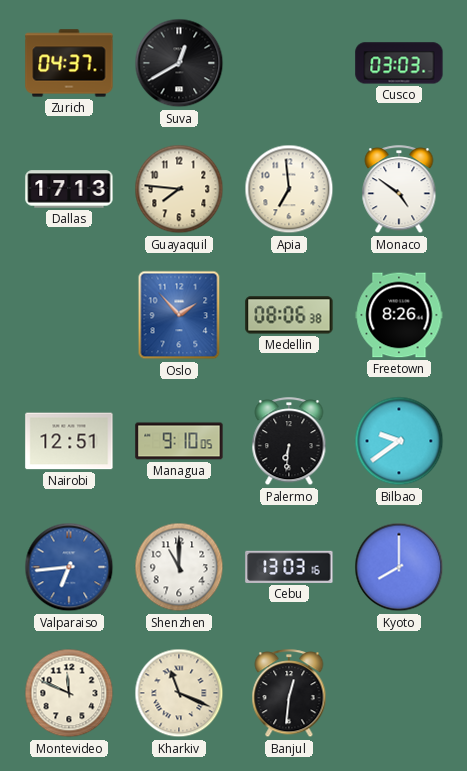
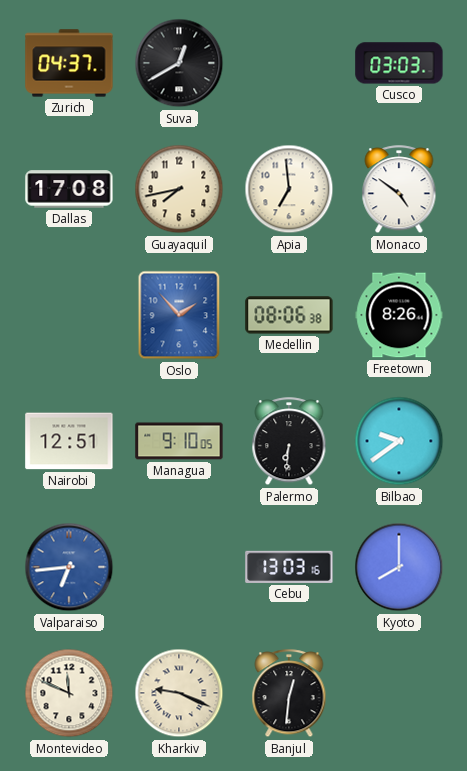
Dallas: 17:13 -> 17:08
Guayaquil: 7:46 -> 7:43
Shenzhen: 11:00 -> none
Kharkiv: 11:19 -> 9:19
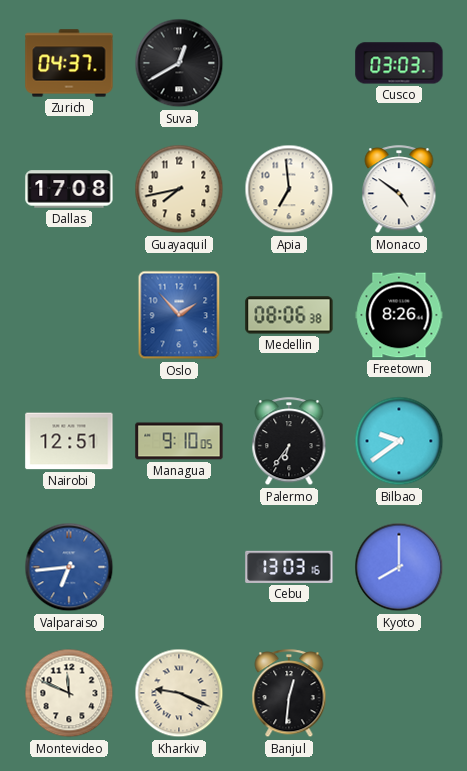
Palermo: 6:31 -> 6:36
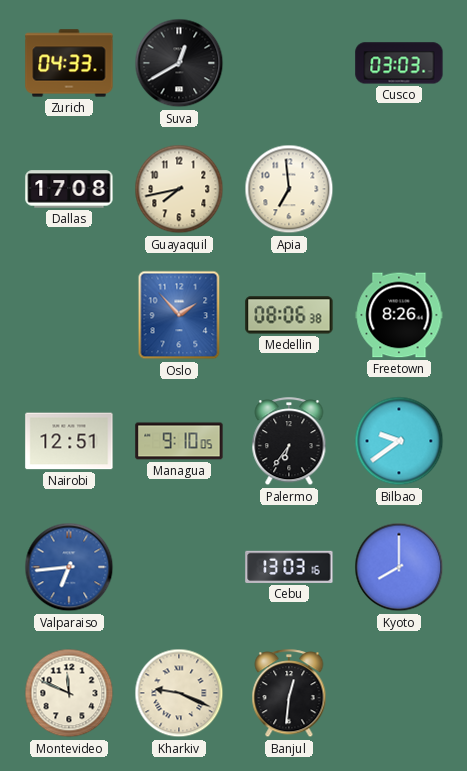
Zurich: 04:37 -> 04:33
Monaco: 4:51 -> none
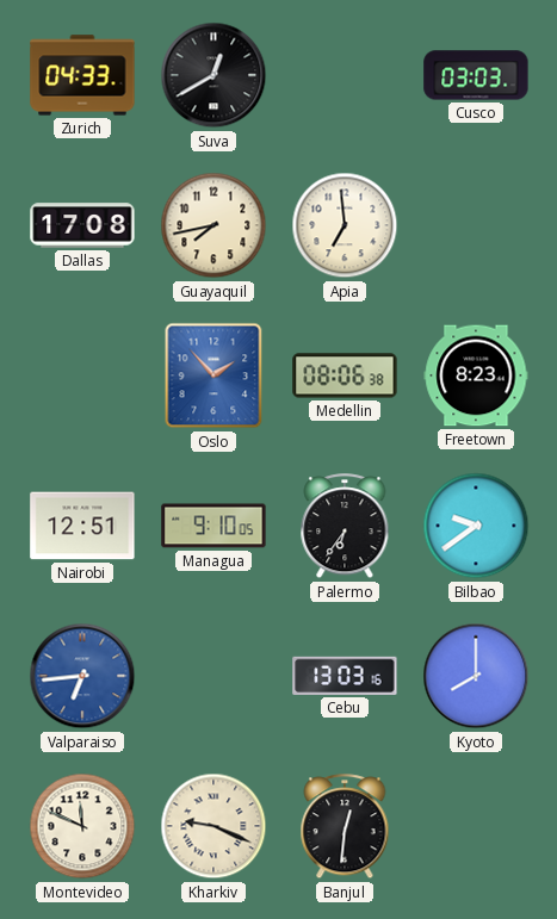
Freetown: 8:26 -> 8:23
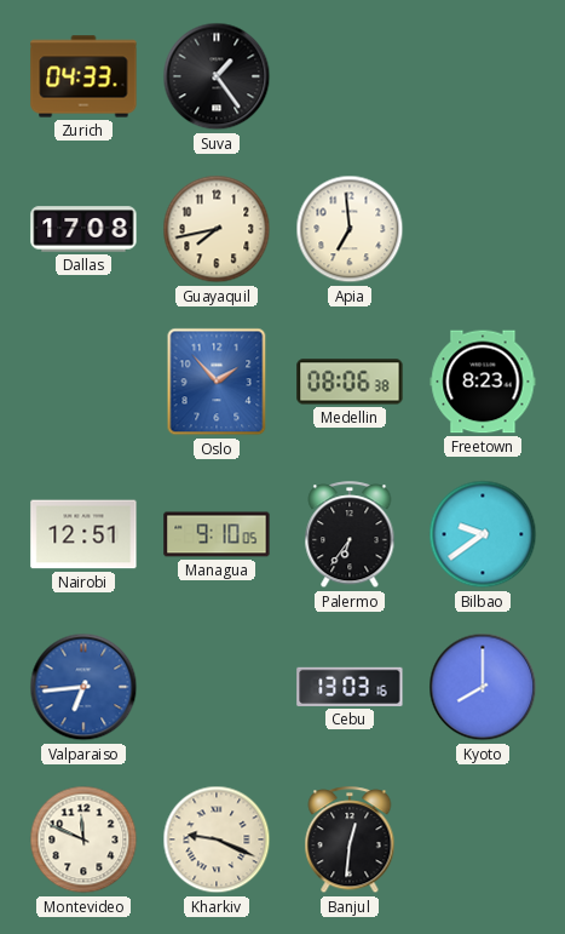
Suva: 12:40 -> 1:24
Cusco: 03:03 -> none
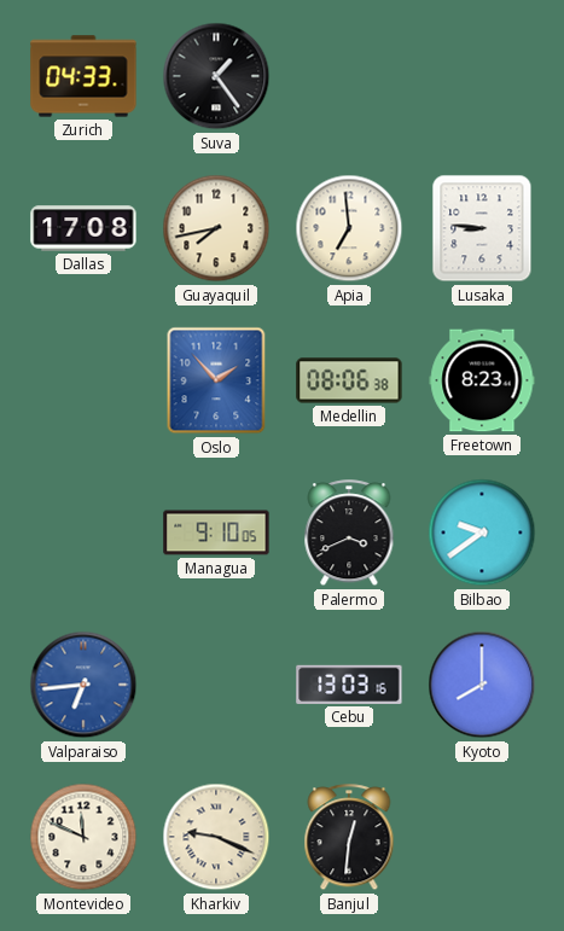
Lusaka: none -> 8:46
Nairobi: 12:51 -> none
Palermo: 6:36 -> 3:41
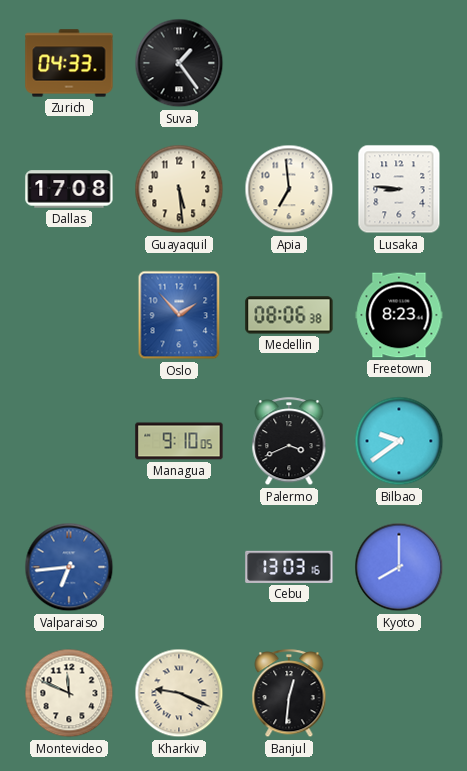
Guayaquil: 7:43 -> 5:29
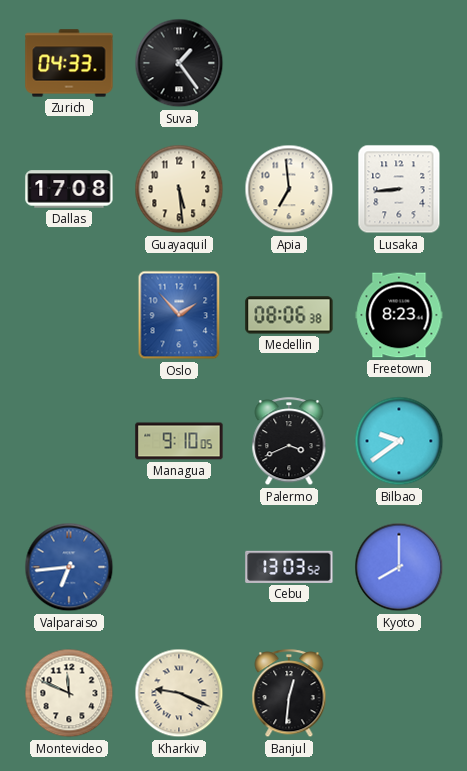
Lusaka: 8:46 -> 8:44
Cebu: 13:03:16 -> 13:03:52
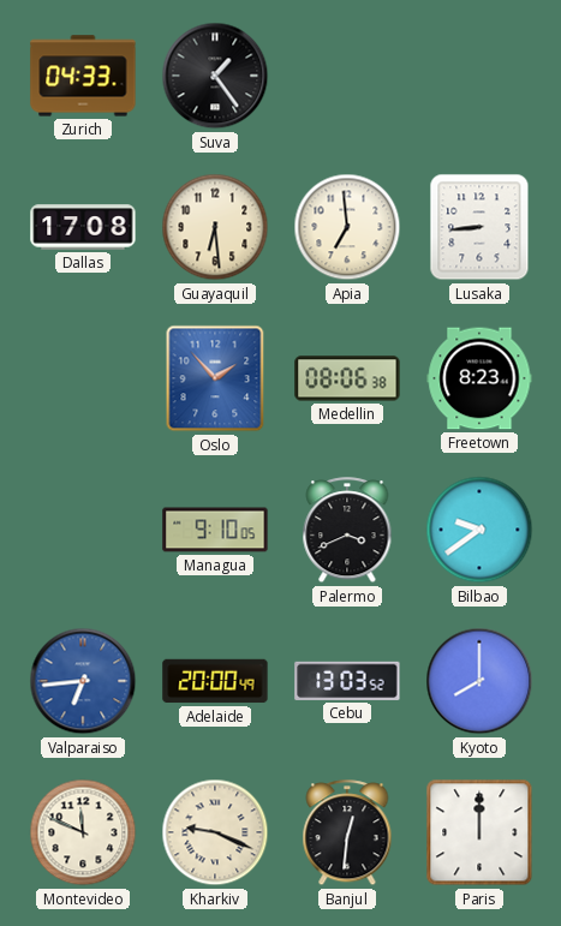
Guayaquil: 5:29 -> 6:29
Adelaide: none -> 20:00
Paris: none -> 12:00
